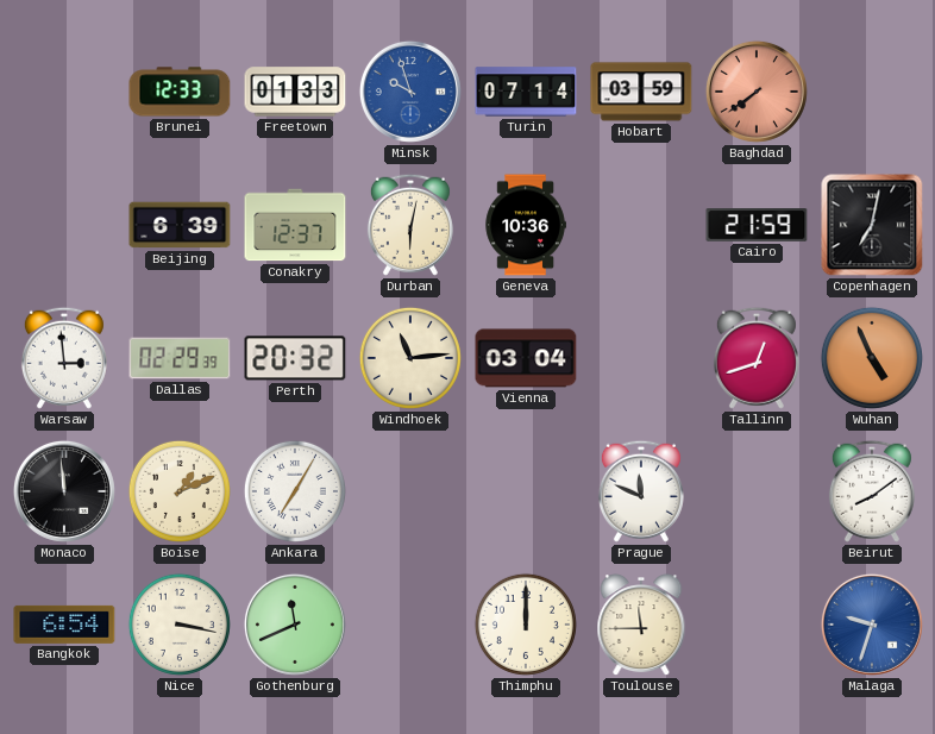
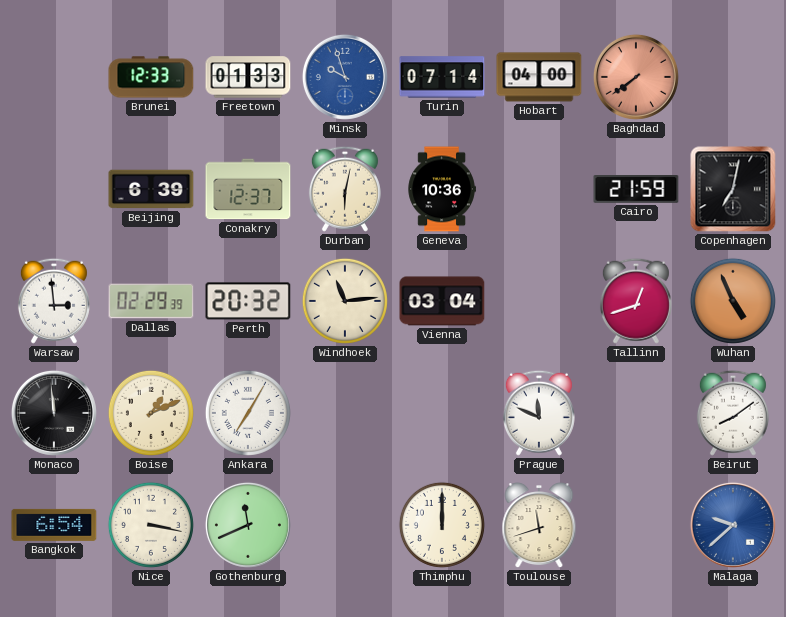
Hobart: 03:59 -> 04:00
Toulouse: 11:45 -> 11:42
Malaga: 9:33 -> 9:38
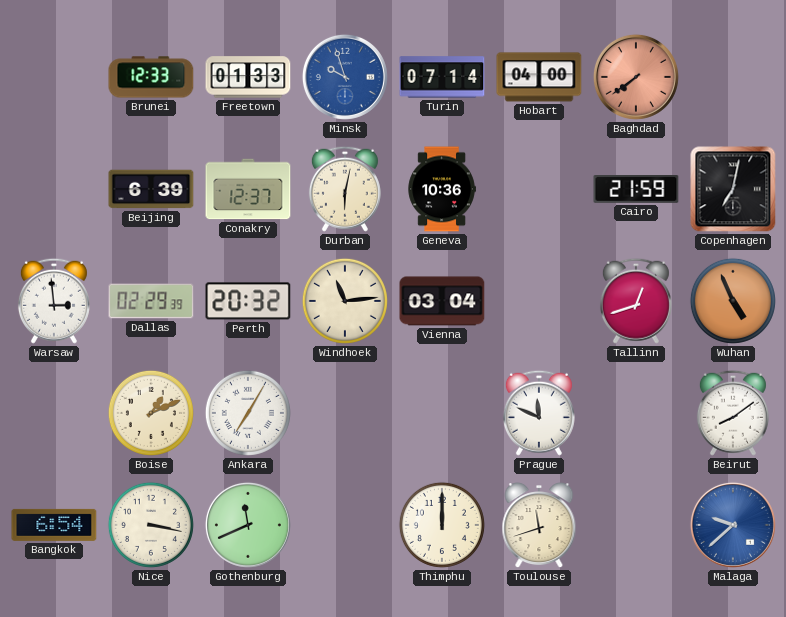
Monaco: 11:59 -> none
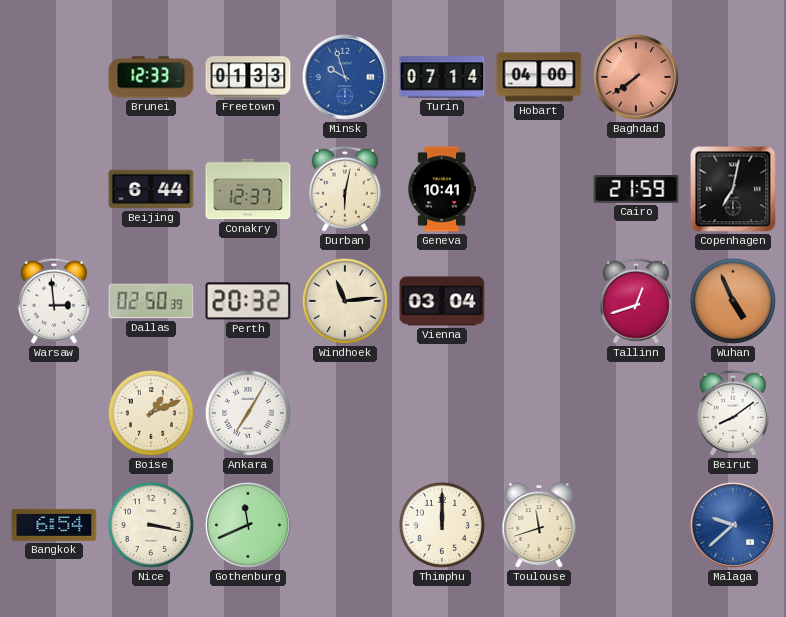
Beijing: 6:39 -> 6:44
Geneva: 10:36 -> 10:41
Dallas: 02:29 -> 02:50
Prague: 11:49 -> none
